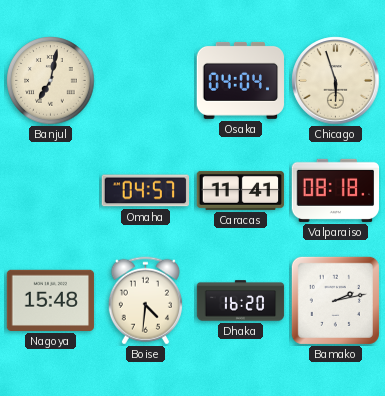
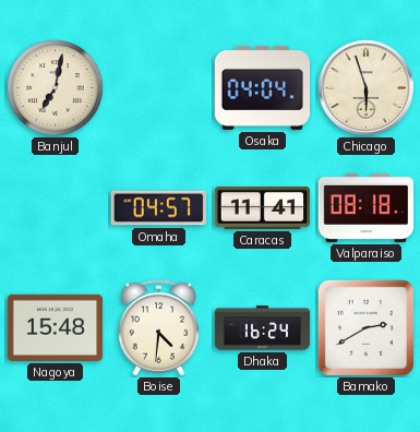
Dhaka: 16:20 -> 16:24
Bamako: 2:13 -> 2:40
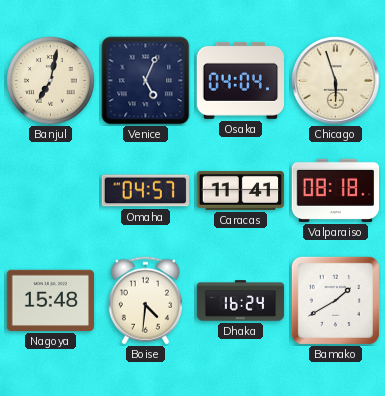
Venice: none -> 5:04
Bamako: 2:40 -> 1:40
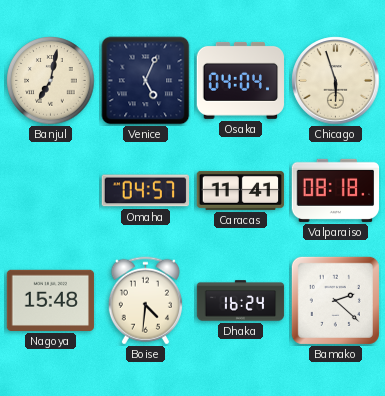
Bamako: 1:40 -> 2:22
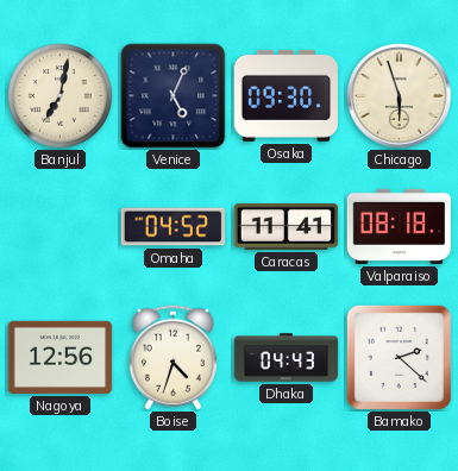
Osaka: 04:04 -> 09:30
Omaha: 04:57 -> 04:52
Nagoya: 15:48 -> 12:56
Boise: 4:31 -> 4:33
Dhaka: 16:24 -> 04:43
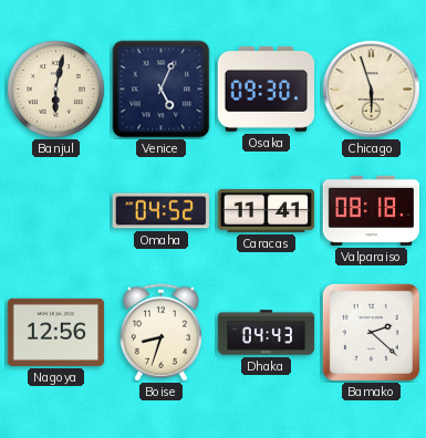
Banjul: 7:02 -> 6:02
Boise: 4:33 -> 8:33
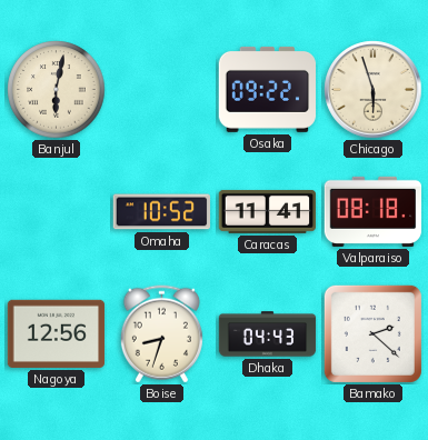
Venice: 5:04 -> none
Osaka: 09:30 -> 09:22
Omaha: 04:52 -> 10:52
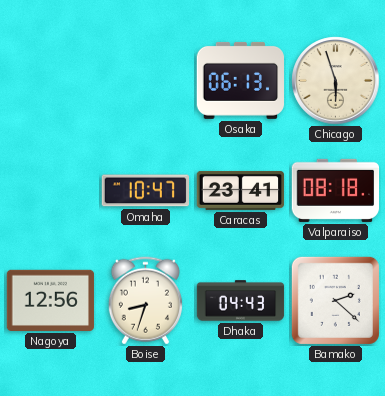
Banjul: 6:02 -> none
Osaka: 09:22 -> 06:13
Omaha: 10:52 -> 10:47
Caracas: 11:41 -> 23:41
